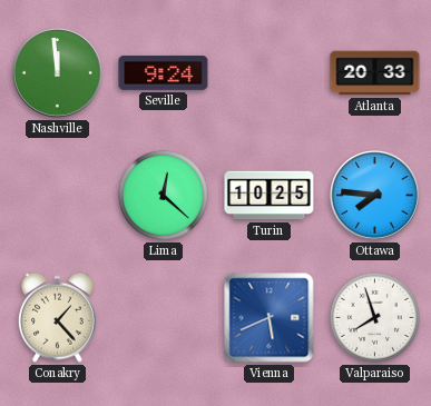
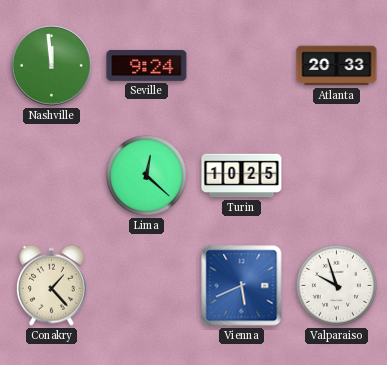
Ottawa: 7:46 -> none
Valparaiso: 7:57 -> 9:57
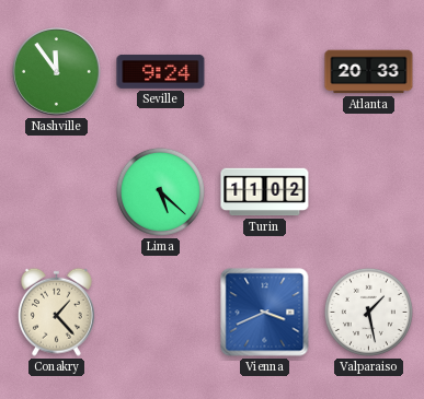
Nashville: 11:59 -> 11:54
Lima: 12:22 -> 5:22
Turin: 10:25 -> 11:02
Vienna: 5:41 -> 3:41
Valparaiso: 9:57 -> 1:28
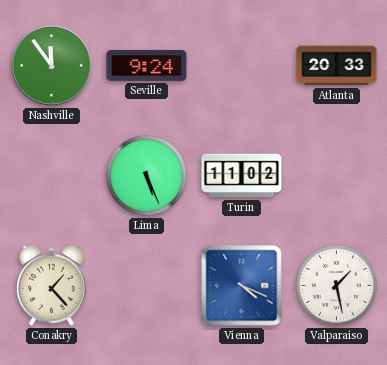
Lima: 5:22 -> 5:26
Vienna: 3:41 -> 4:19
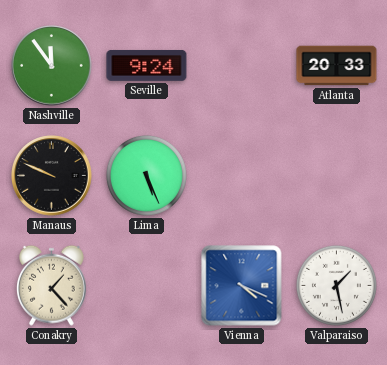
Manaus: none -> 9:49
Turin: 11:02 -> none
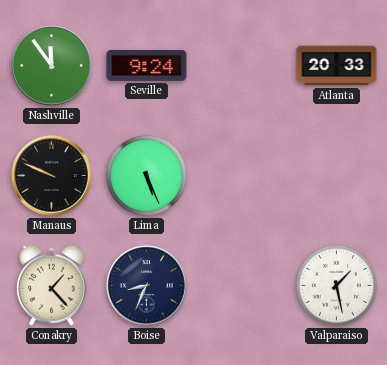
Boise: none -> 8:34
Vienna: 4:19 -> none
